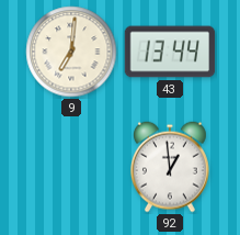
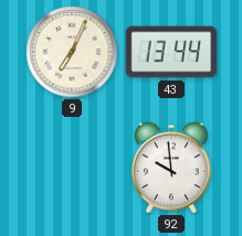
9: 7:01 -> 7:04
92: 12:59 -> 9:59
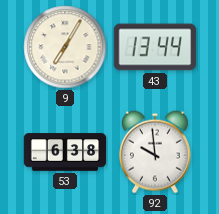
9: 7:04 -> 7:05
53: none -> 6:38
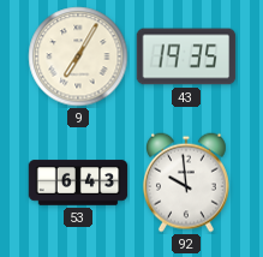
43: 13:44 -> 19:35
53: 6:38 -> 6:43
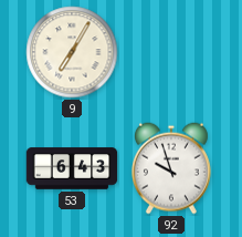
43: 19:35 -> none
92: 9:59 -> 9:57
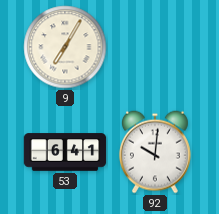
53: 6:43 -> 6:41
92: 9:57 -> 10:01
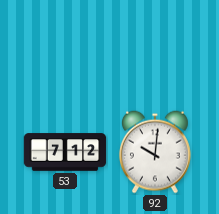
9: 7:05 -> none
53: 6:41 -> 7:12
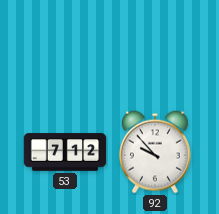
92: 10:01 -> 9:53
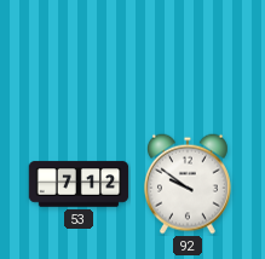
92: 9:53 -> 9:51
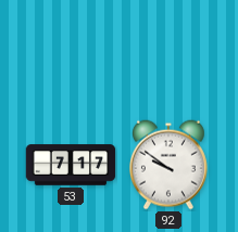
53: 7:12 -> 7:17
